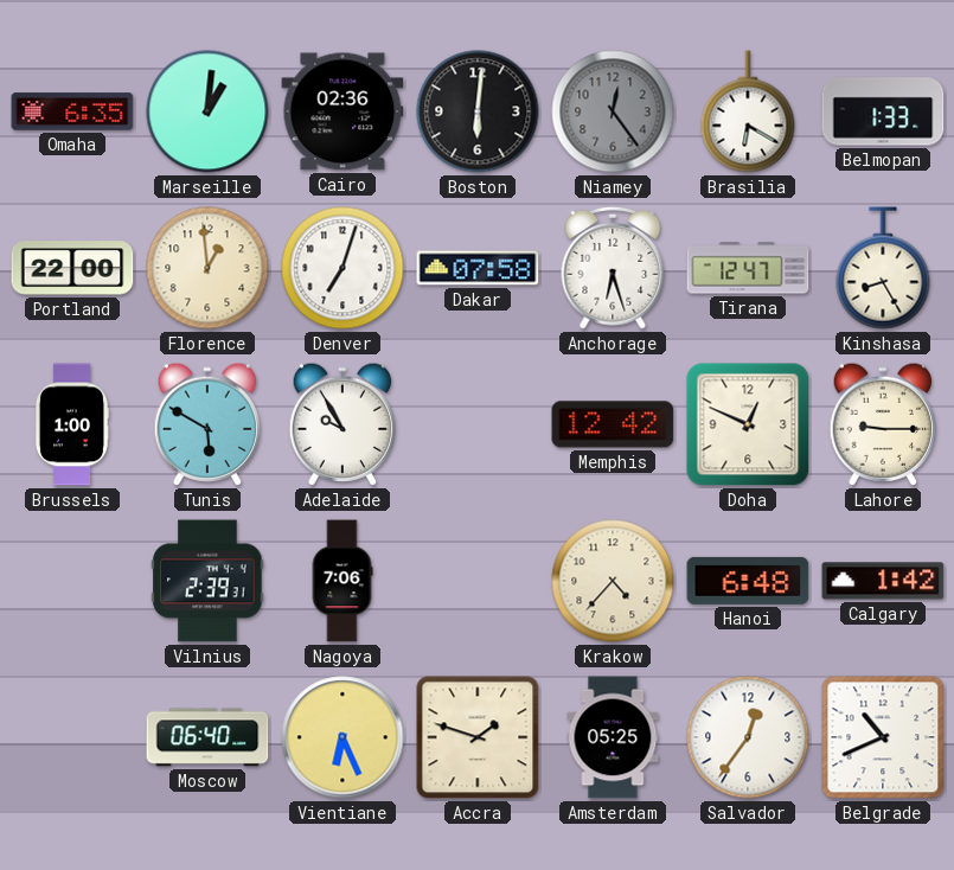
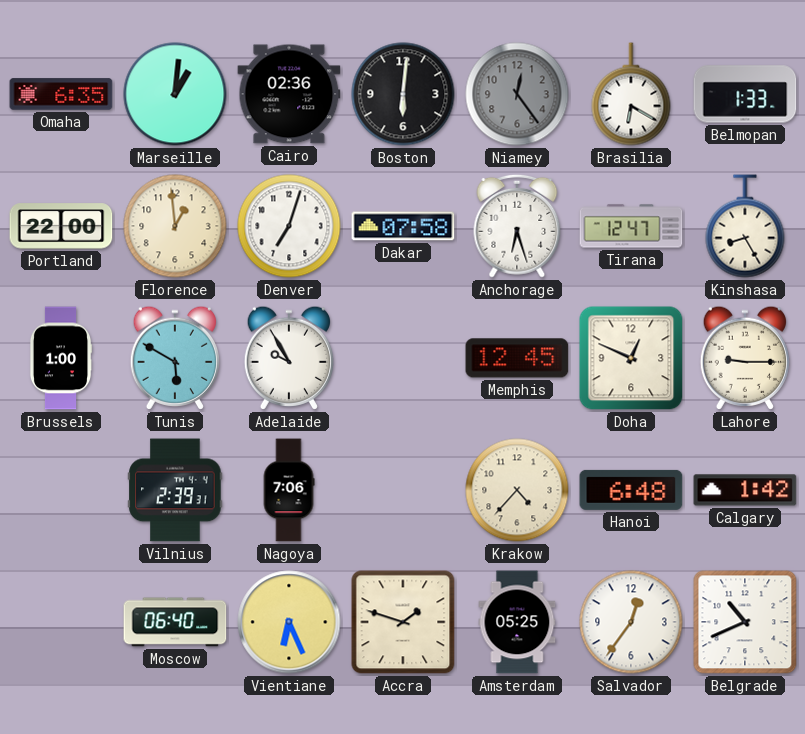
Memphis: 12:42 -> 12:45
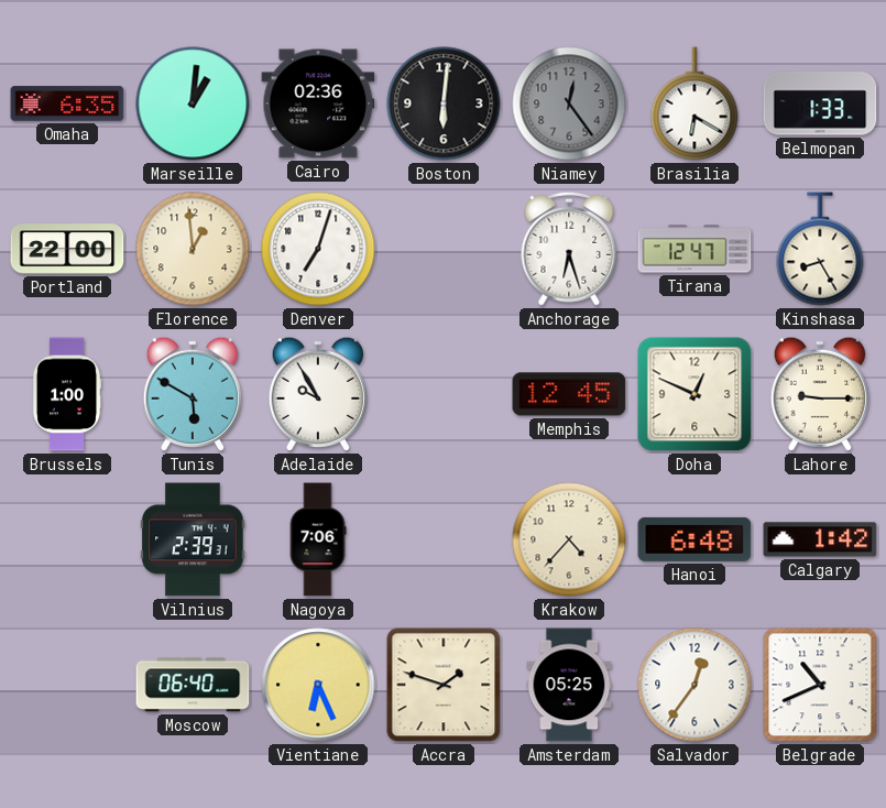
Dakar: 07:58 -> none
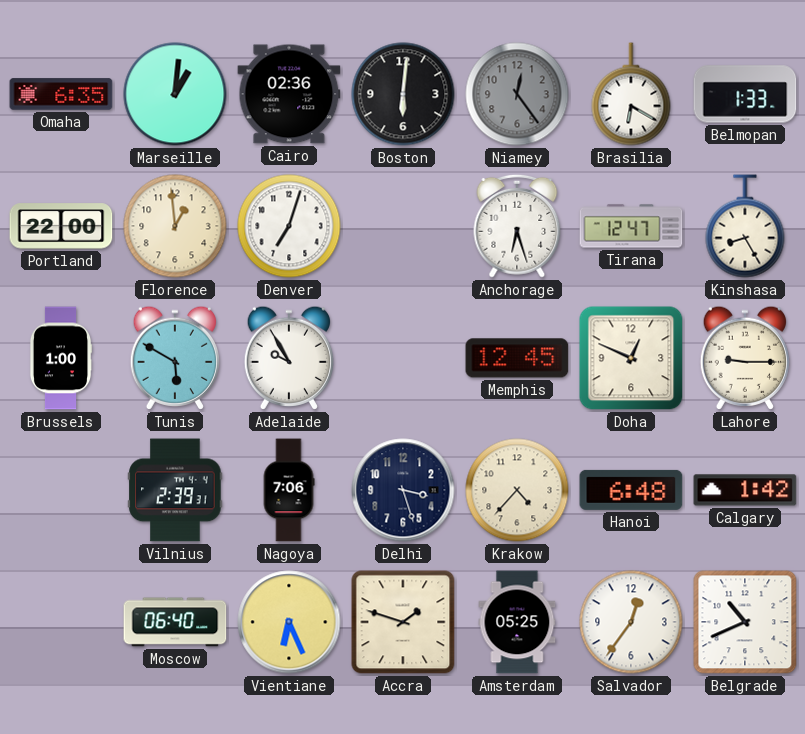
Delhi: none -> 3:27
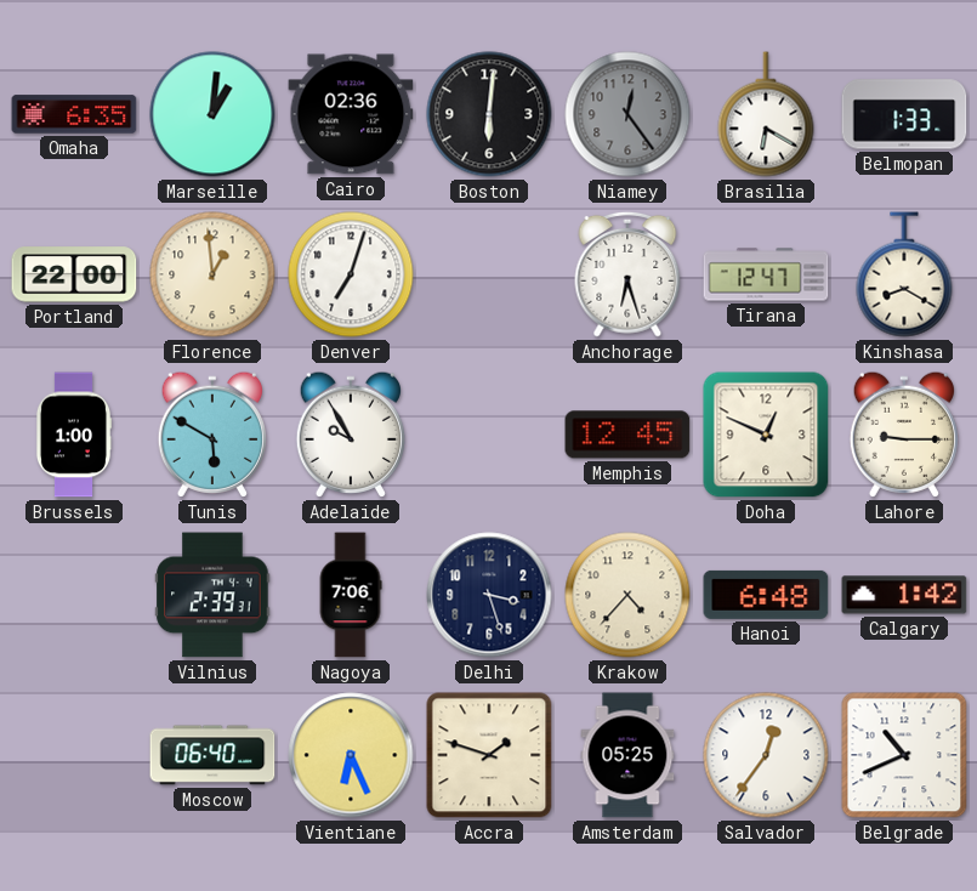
Kinshasa: 8:25 -> 8:20
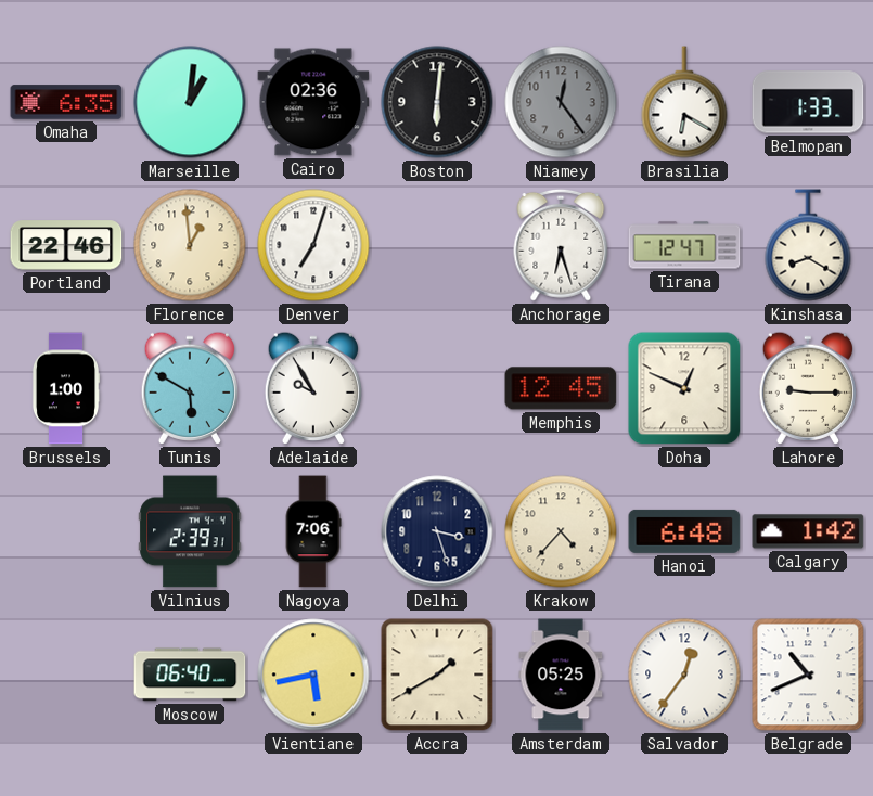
Portland: 22:00 -> 22:46
Vientiane: 6:26 -> 5:43
Accra: 1:48 -> 1:40
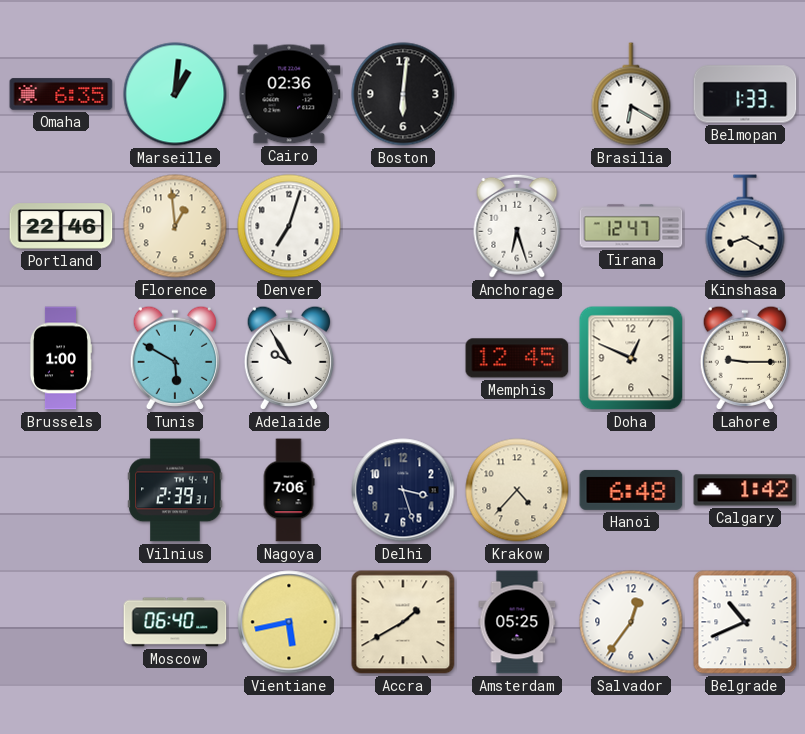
Niamey: 12:24 -> none
